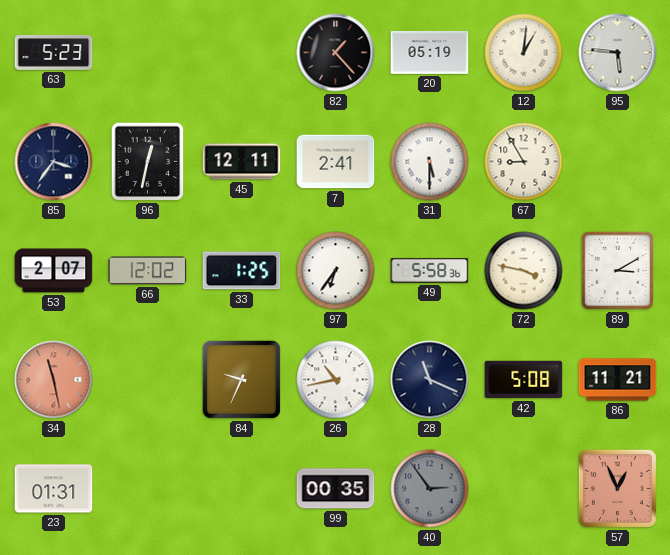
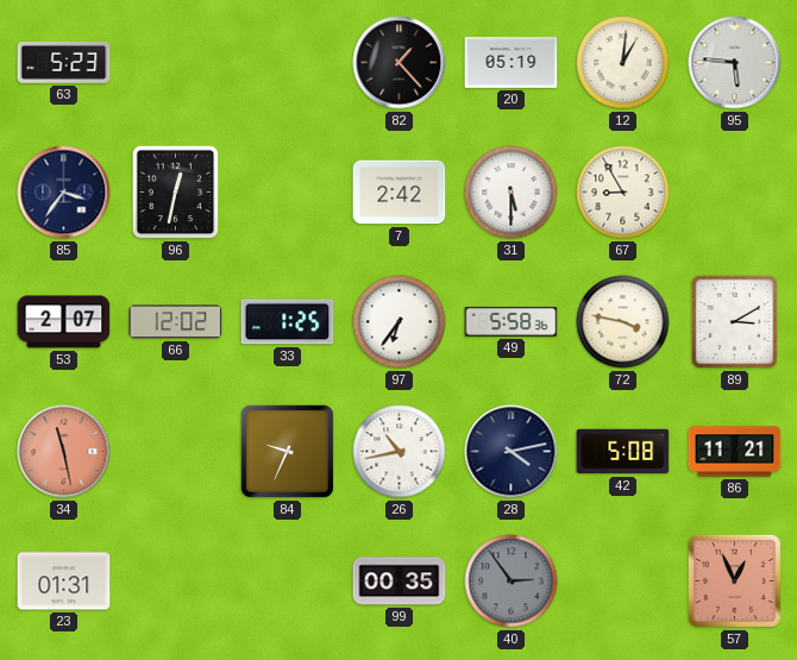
45: 12:11 -> none
7: 2:41 -> 2:42
28: 11:19 -> 4:13
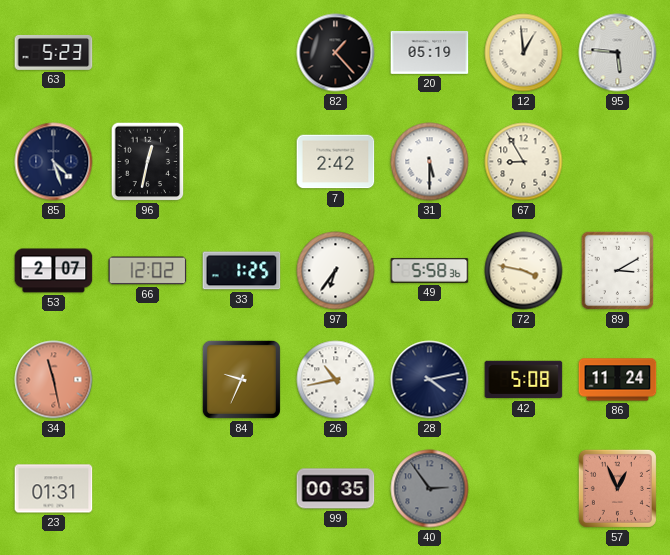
12: 1:01 -> 12:59
85: 3:36 -> 4:27
86: 11:21 -> 11:24
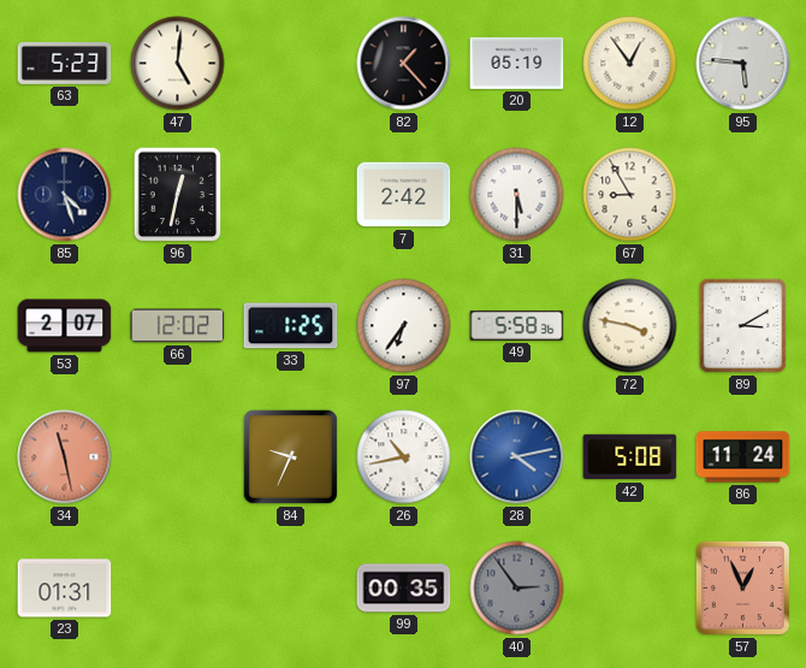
47: none -> 5:01
12: 12:59 -> 12:54
28 dial: navy -> blue
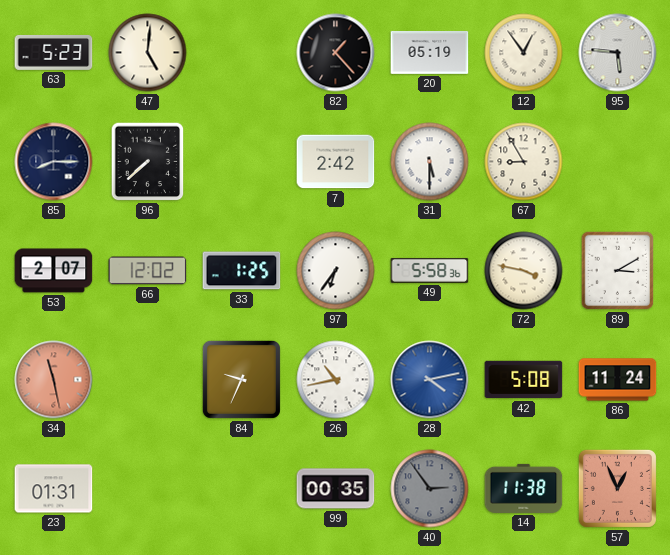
85: 4:27 -> 8:15
96: 12:32 -> 7:38
14: none -> 11:38
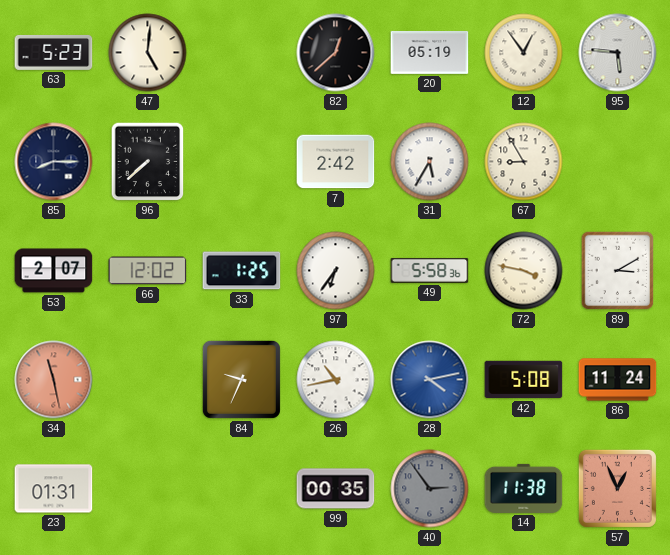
82: 1:23 -> 12:38
31: 5:30 -> 5:35
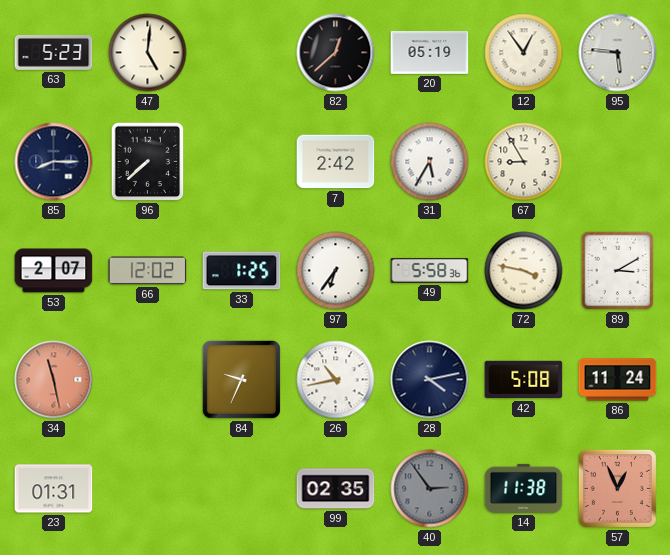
28 dial: blue -> navy
99: 00:35 -> 02:35
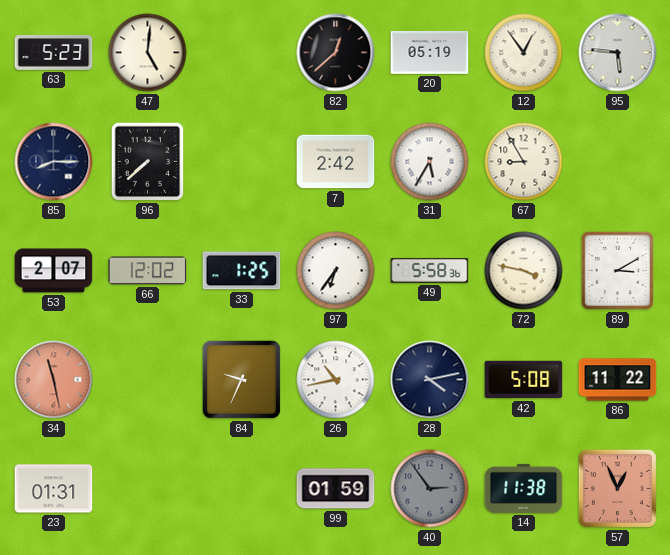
86: 11:24 -> 11:22
99: 02:35 -> 01:59
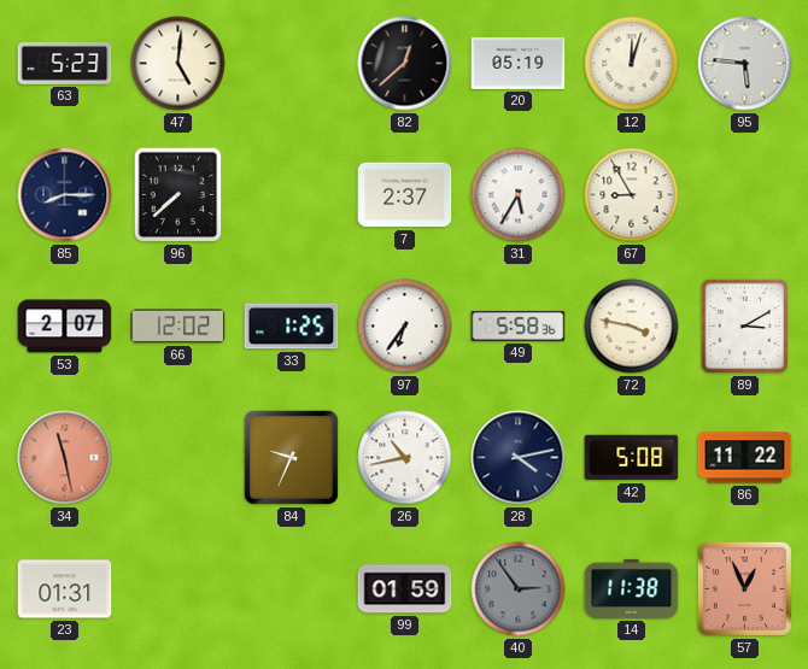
12: 12:54 -> 12:03
7: 2:42 -> 2:37
